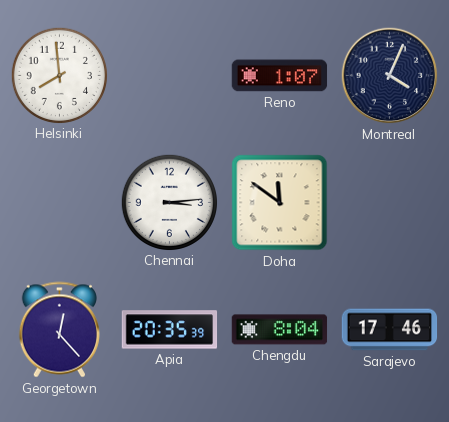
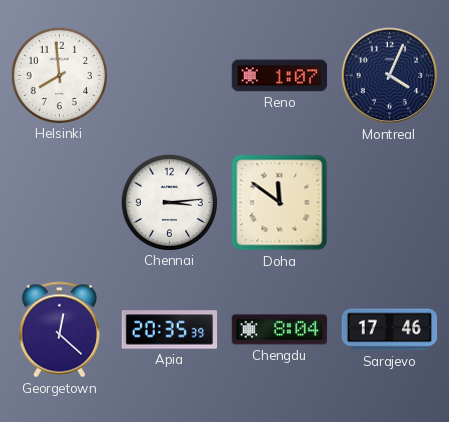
Georgetown: 12:23 -> 12:22
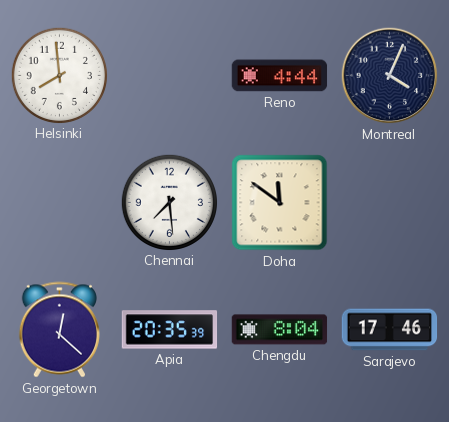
Reno: 1:07 -> 4:44
Chennai: 3:14 -> 7:29
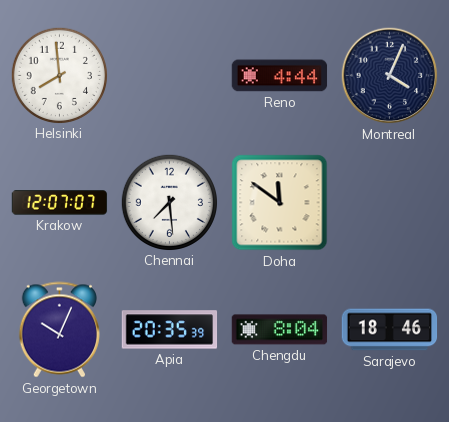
Krakow: none -> 12:07
Georgetown: 12:22 -> 10:04
Sarajevo: 17:46 -> 18:46
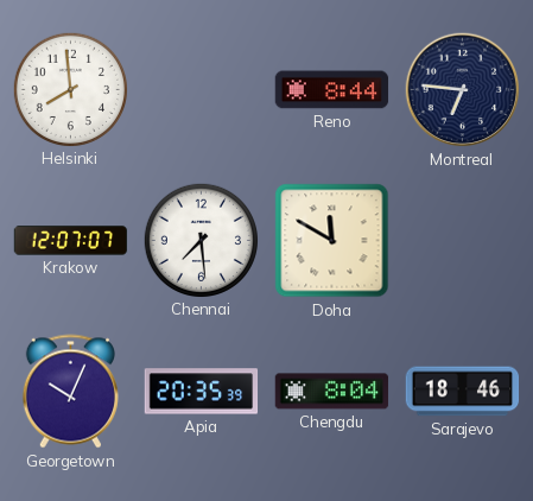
Reno: 4:44 -> 8:44
Montreal: 4:04 -> 6:46
Doha: 11:51 -> 11:50
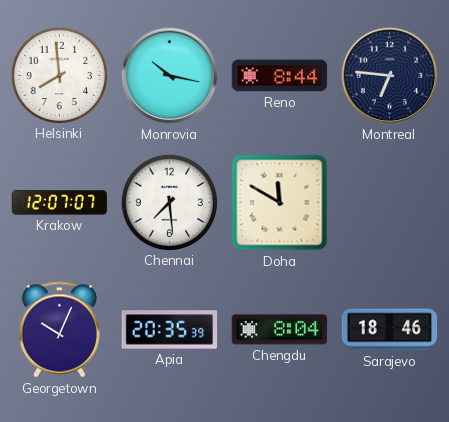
Monrovia: none -> 10:17
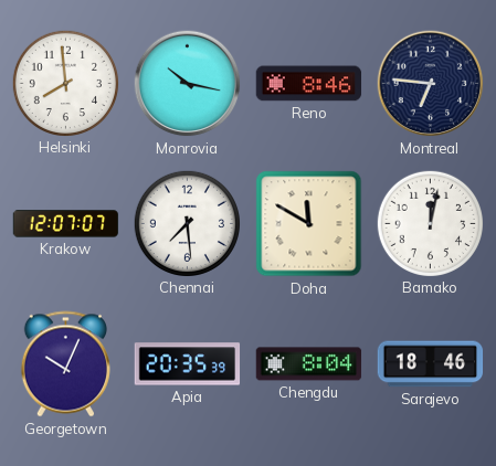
Reno: 8:44 -> 8:46
Bamako: none -> 12:02
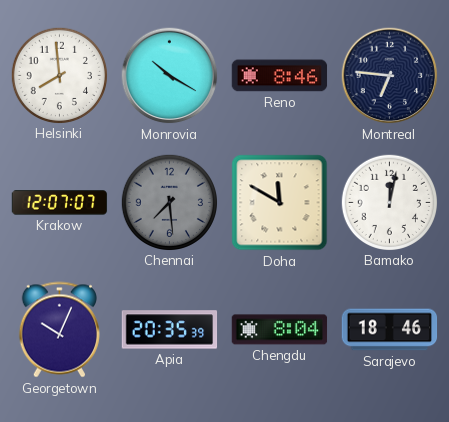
Monrovia: 10:17 -> 10:20
Chennai dial: white -> grey
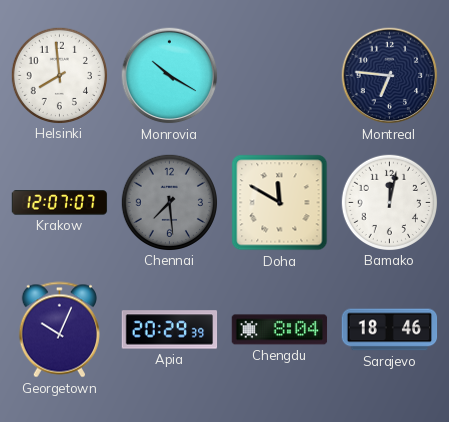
Reno: 8:46 -> none
Apia: 20:35 -> 20:29
